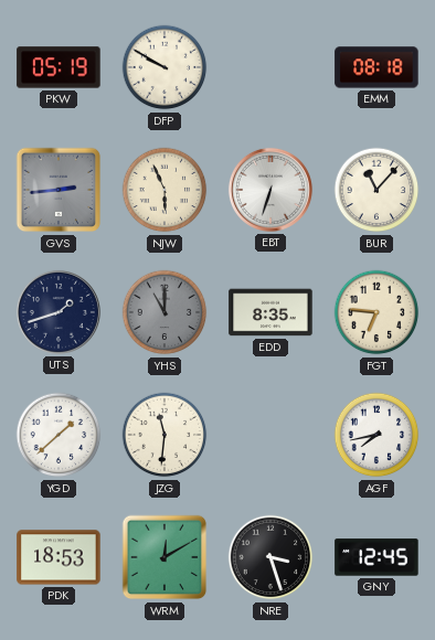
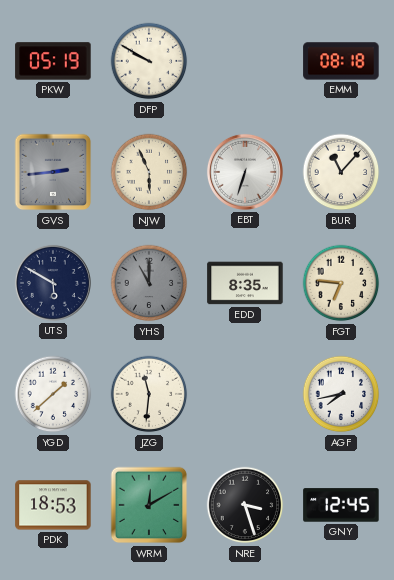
UTS: 1:42 -> 5:50
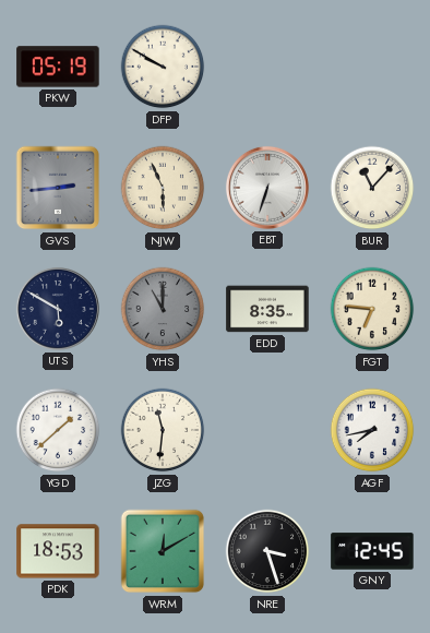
EMM: 08:18 -> none
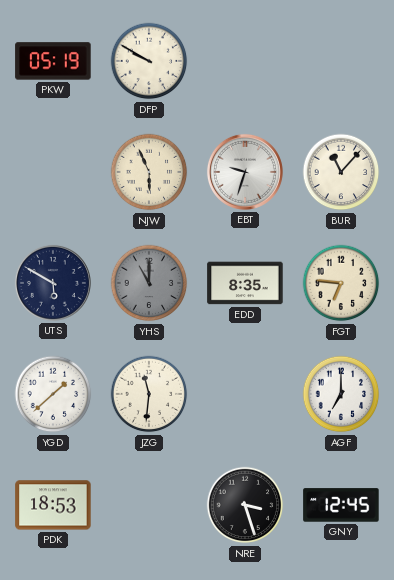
GVS: 2:44 -> none
EBT: 6:33 -> 9:33
AGF: 7:43 -> 7:00
WRM: 12:10 -> none
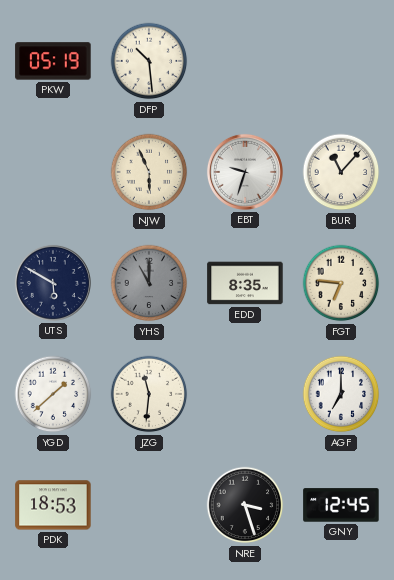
DFP: 9:50 -> 10:29
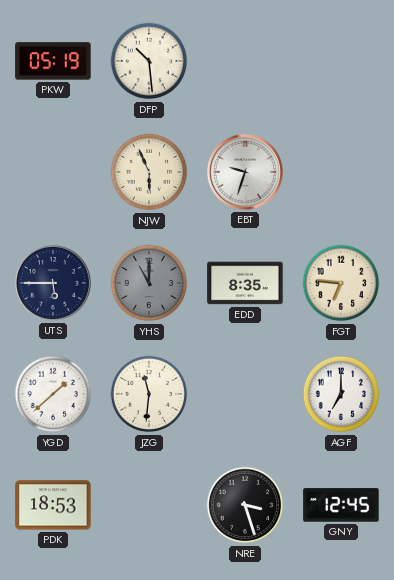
BUR: 11:07 -> none
UTS: 5:50 -> 5:45
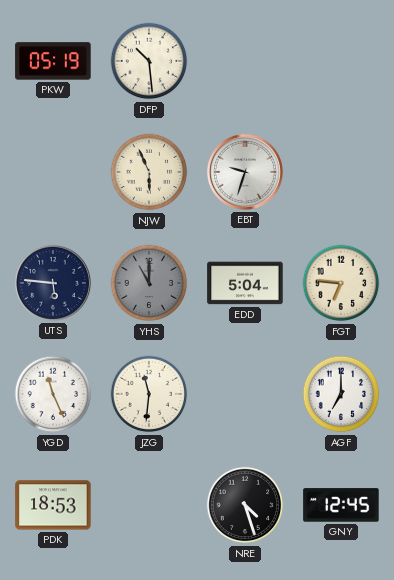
UTS: 5:45 -> 5:46
EDD: 8:35 -> 5:04
YGD: 1:38 -> 11:26
NRE: 3:27 -> 4:27
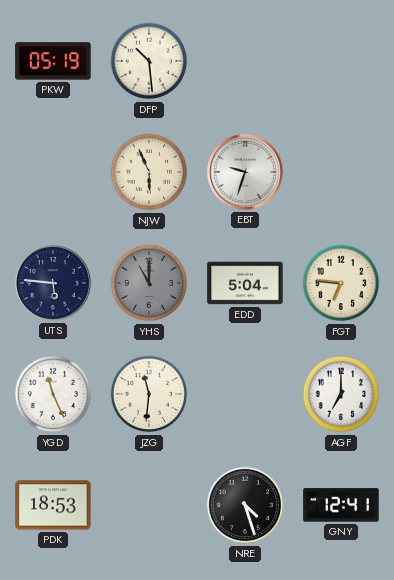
GNY: 12:45 -> 12:41
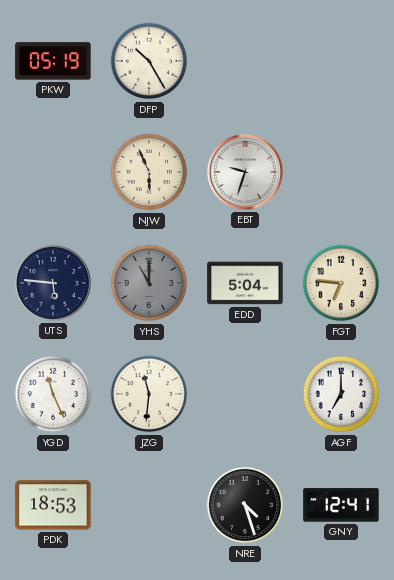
DFP: 10:29 -> 10:25
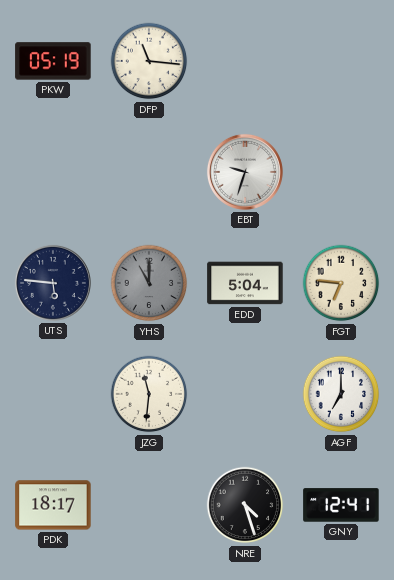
DFP: 10:25 -> 11:16
NJW: 5:56 -> none
YGD: 11:26 -> none
PDK: 18:53 -> 18:17
